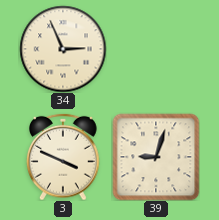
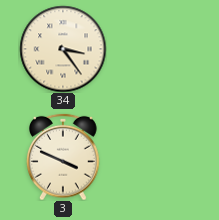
34: 2:56 -> 3:24
39: 9:03 -> none
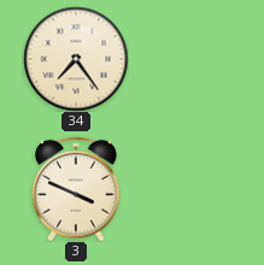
34: 3:24 -> 7:24
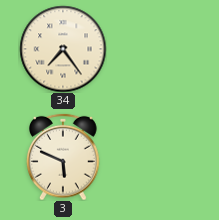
3: 3:49 -> 5:49
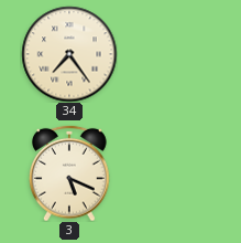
3: 5:49 -> 5:19
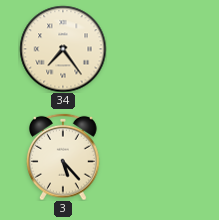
3: 5:19 -> 5:23
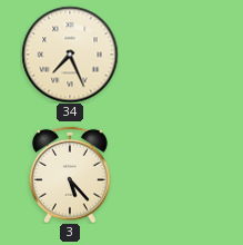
34: 7:24 -> 7:26
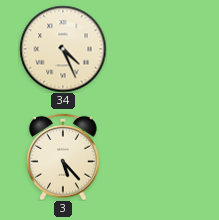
34: 7:26 -> 4:26
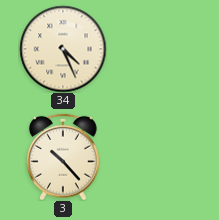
3: 5:23 -> 10:23
